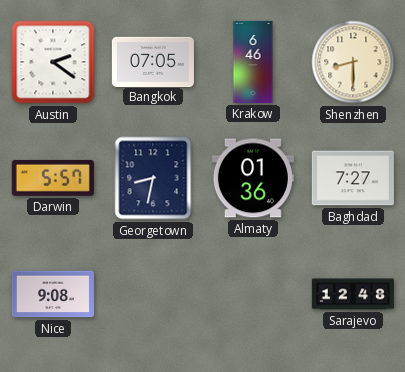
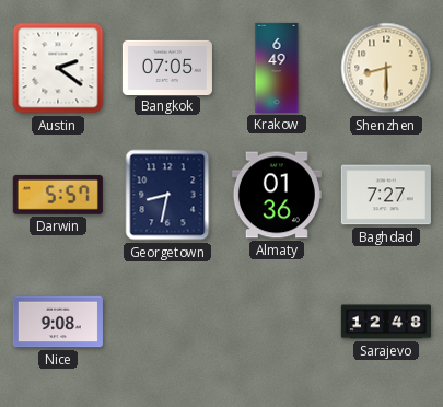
Krakow: 6:46 -> 6:49
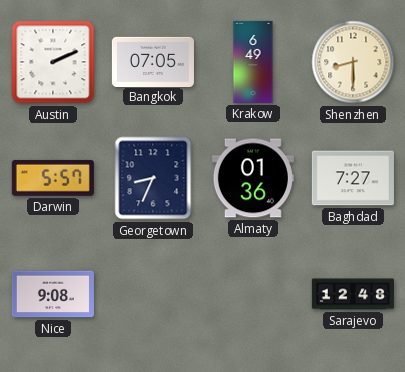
Austin: 2:21 -> 2:11
Georgetown: 8:32 -> 8:34
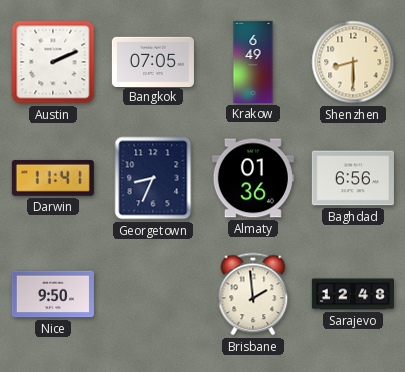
Darwin: 5:57 -> 11:41
Baghdad: 7:27 -> 6:56
Nice: 9:08 -> 9:50
Brisbane: none -> 1:59
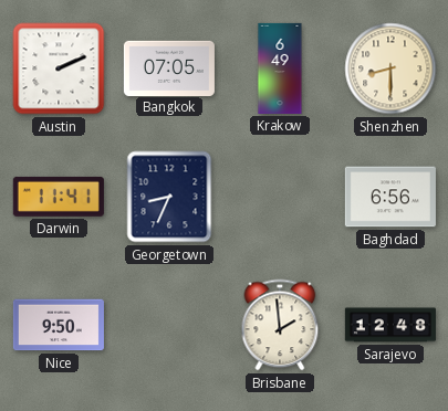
Almaty: 01:36 -> none
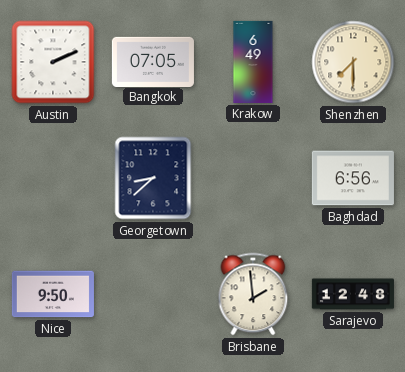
Shenzhen: 8:30 -> 7:30
Darwin: 11:41 -> none
Georgetown: 8:34 -> 8:38
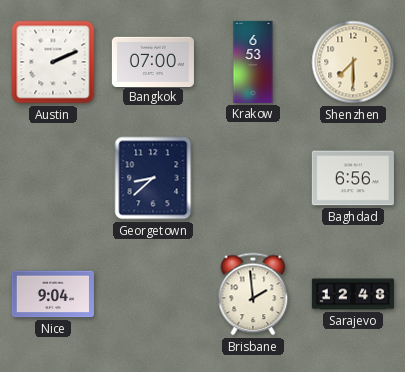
Bangkok: 07:05 -> 07:00
Krakow: 6:49 -> 6:53
Nice: 9:50 -> 9:04
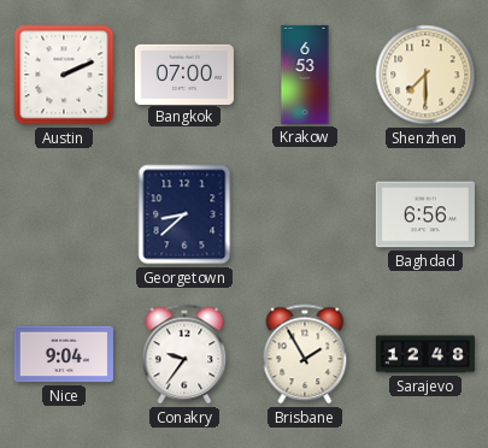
Conakry: none -> 9:36
Brisbane: 1:59 -> 1:55
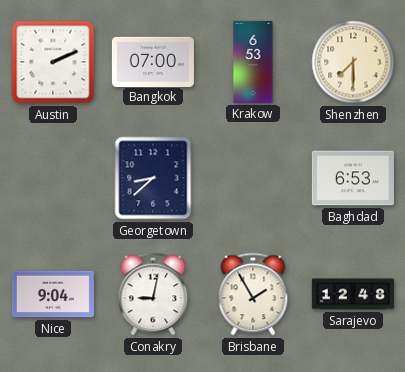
Baghdad: 6:56 -> 6:53
Conakry: 9:36 -> 9:02
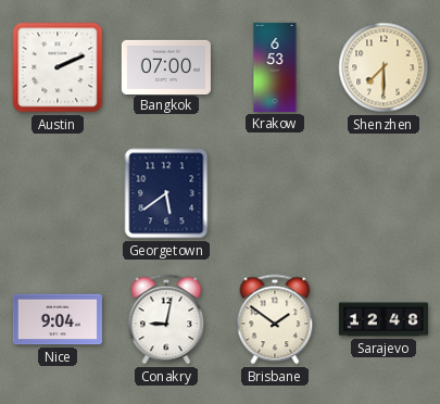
Georgetown: 8:38 -> 5:39
Baghdad: 6:53 -> none
Brisbane: 1:55 -> 1:51
